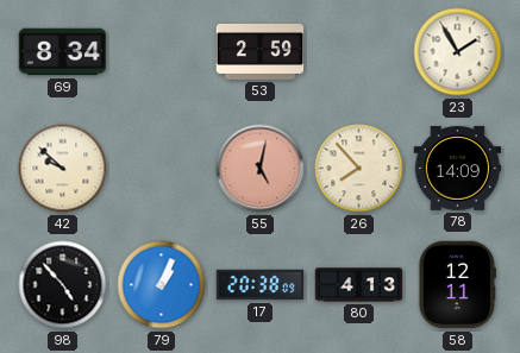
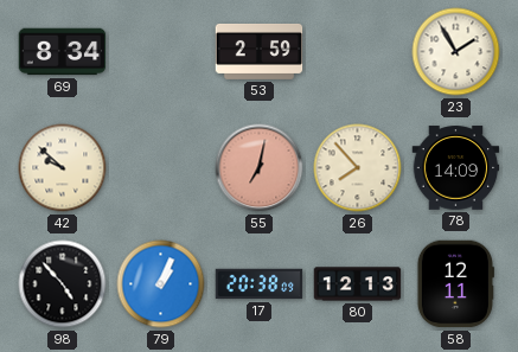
55: 5:02 -> 7:02
80: 4:13 -> 12:13
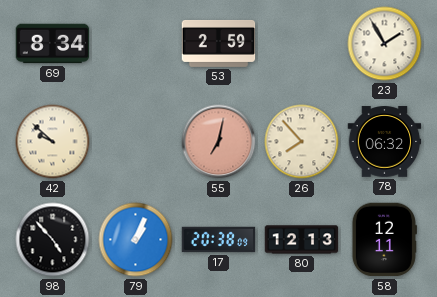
78: 14:09 -> 06:32
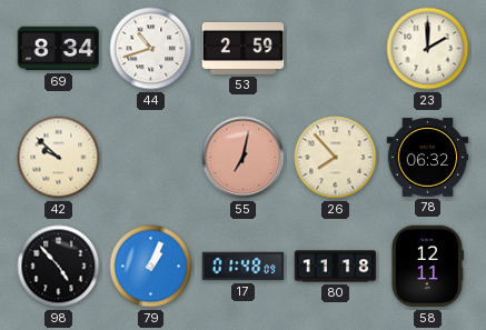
44: none -> 10:42
23: 1:55 -> 2:00
17: 20:38 -> 01:48
80: 12:13 -> 11:18
